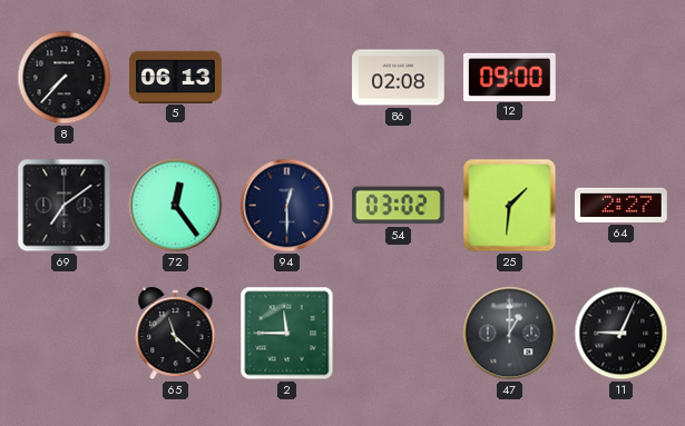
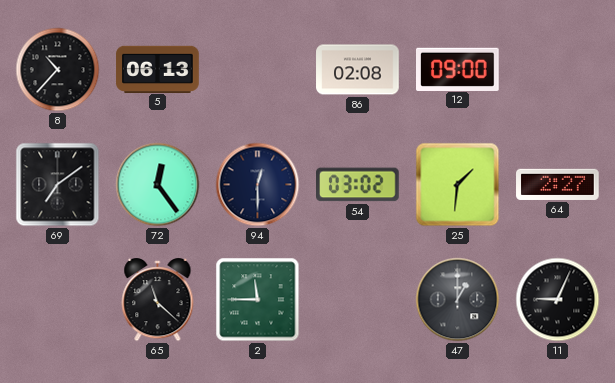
8: 7:37 -> 10:37
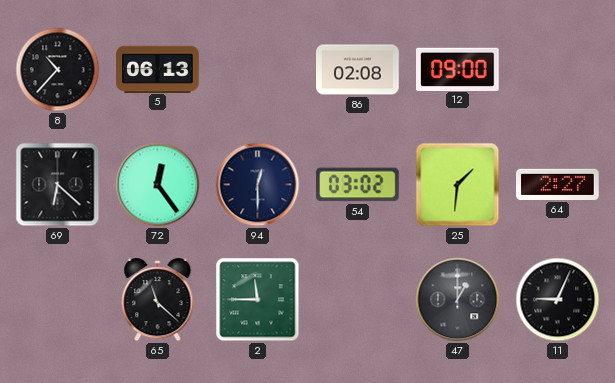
69: 7:09 -> 6:22
